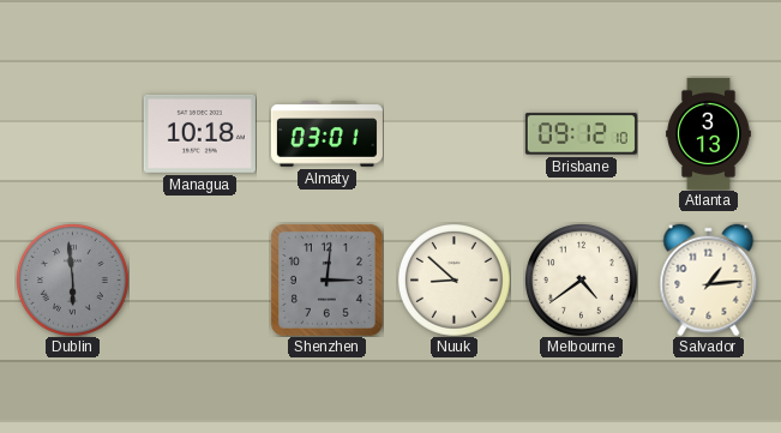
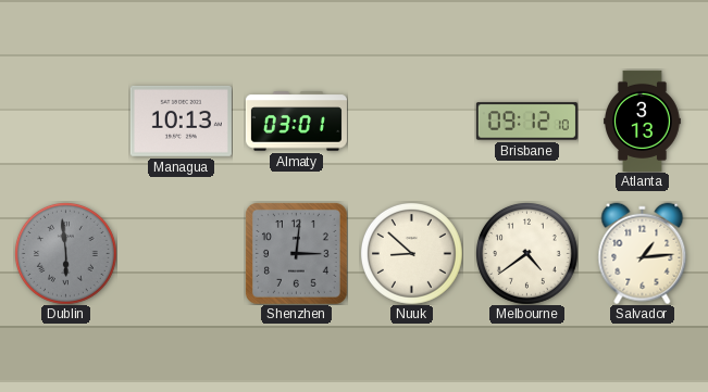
Managua: 10:18 -> 10:13
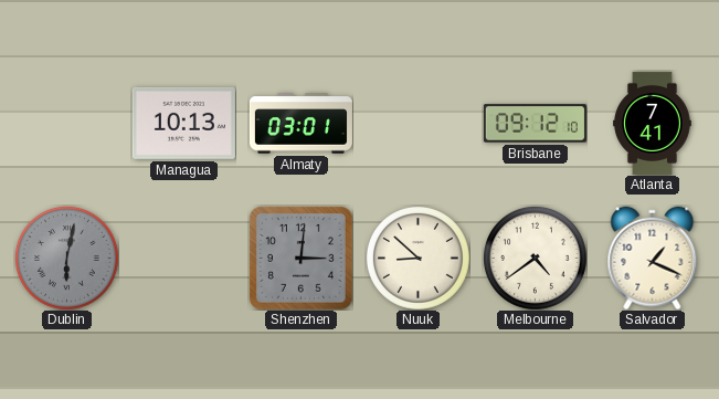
Atlanta: 3:13 -> 7:41
Dublin: 5:59 -> 6:02
Salvador: 1:14 -> 1:19
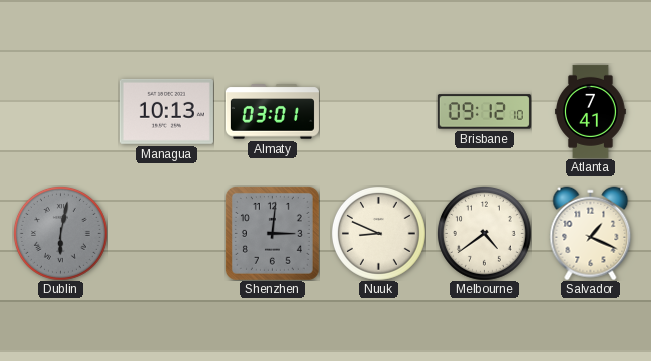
Nuuk: 8:52 -> 8:49
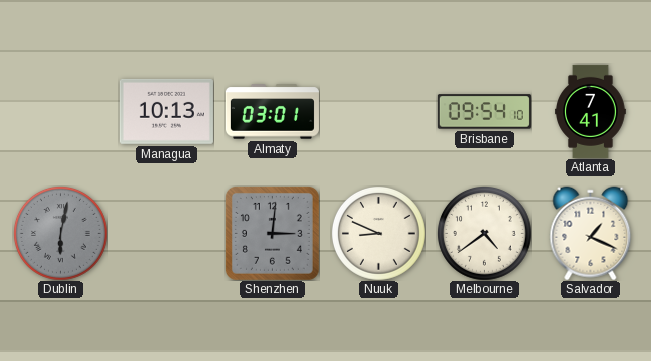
Brisbane: 09:12 -> 09:54
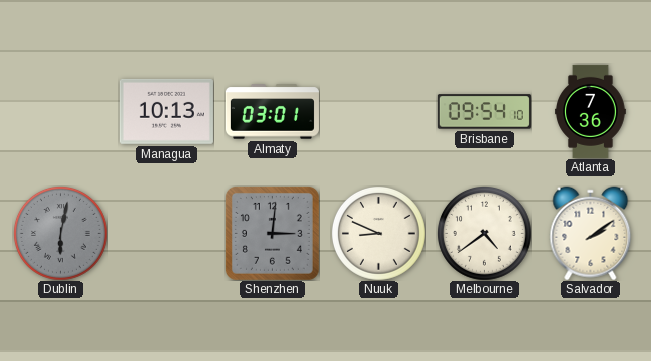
Atlanta: 7:41 -> 7:36
Salvador: 1:19 -> 2:09
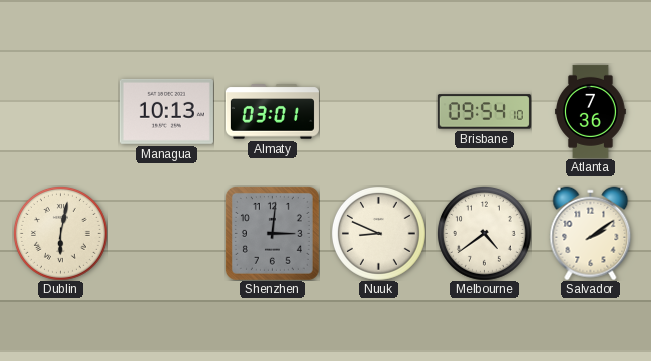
Dublin dial: grey -> cream
